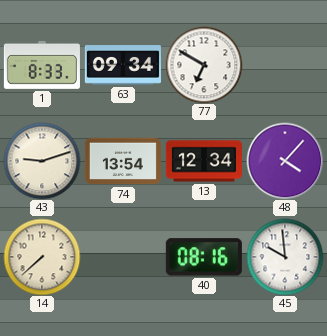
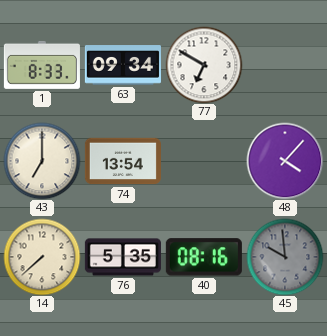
43: 9:12 -> 7:00
13: 12:34 -> none
76: none -> 5:35
45 dial: white -> grey
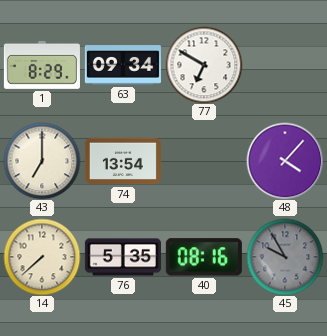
1: 8:33 -> 8:29
45: 9:59 -> 9:55
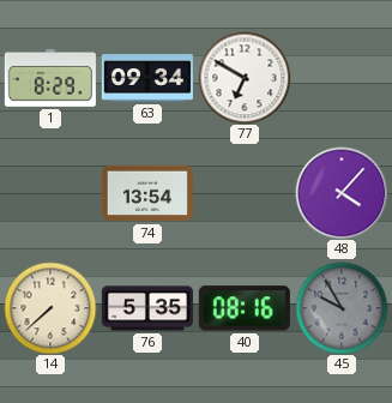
43: 7:00 -> none
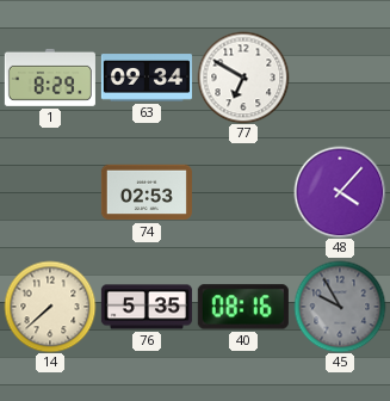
74: 13:54 -> 02:53
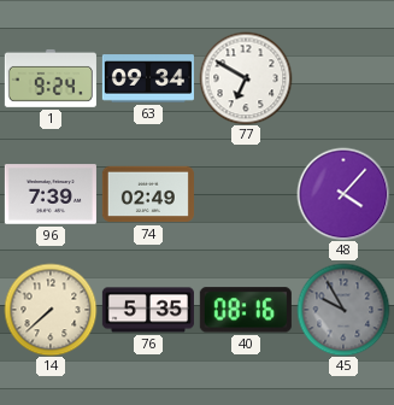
1: 8:29 -> 9:24
96: none -> 7:39
74: 02:53 -> 02:49
